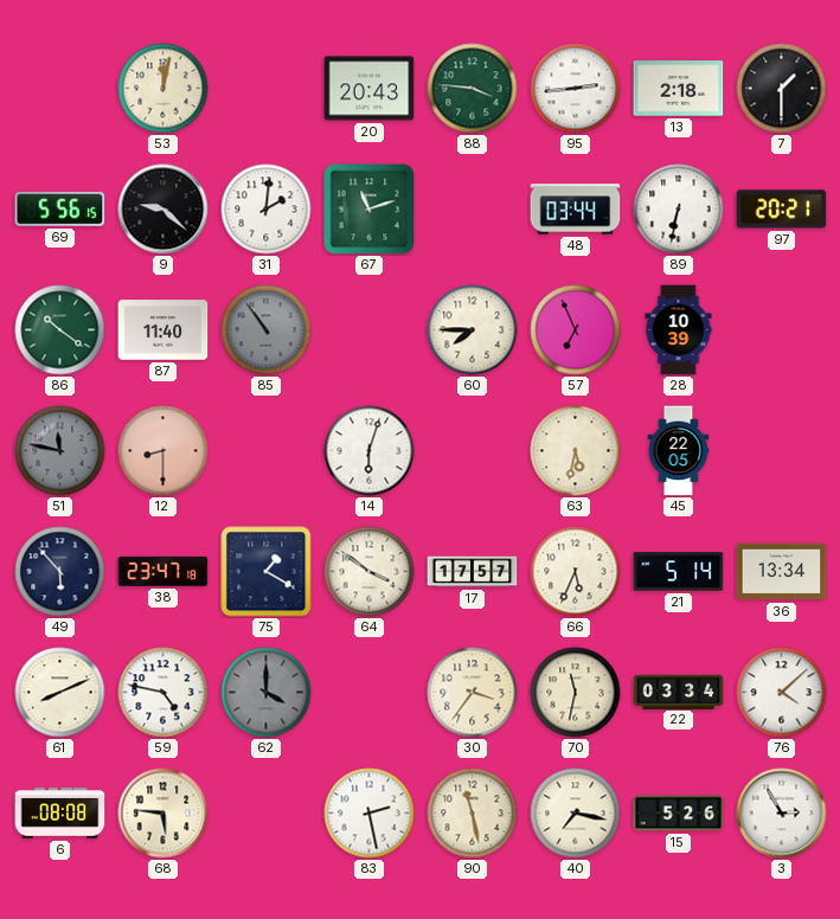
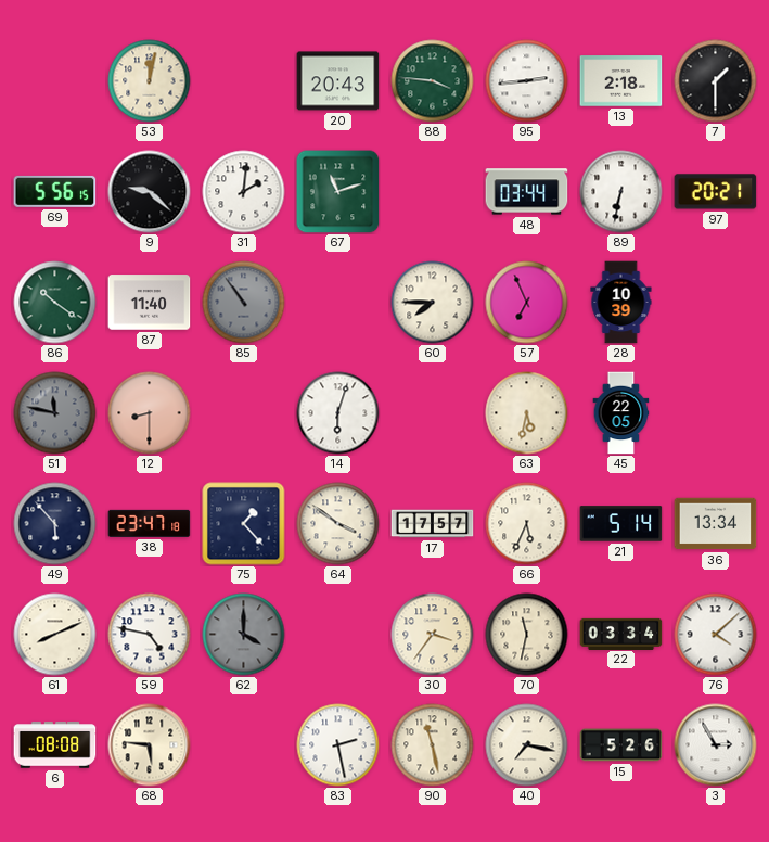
75: 1:20 -> 1:23
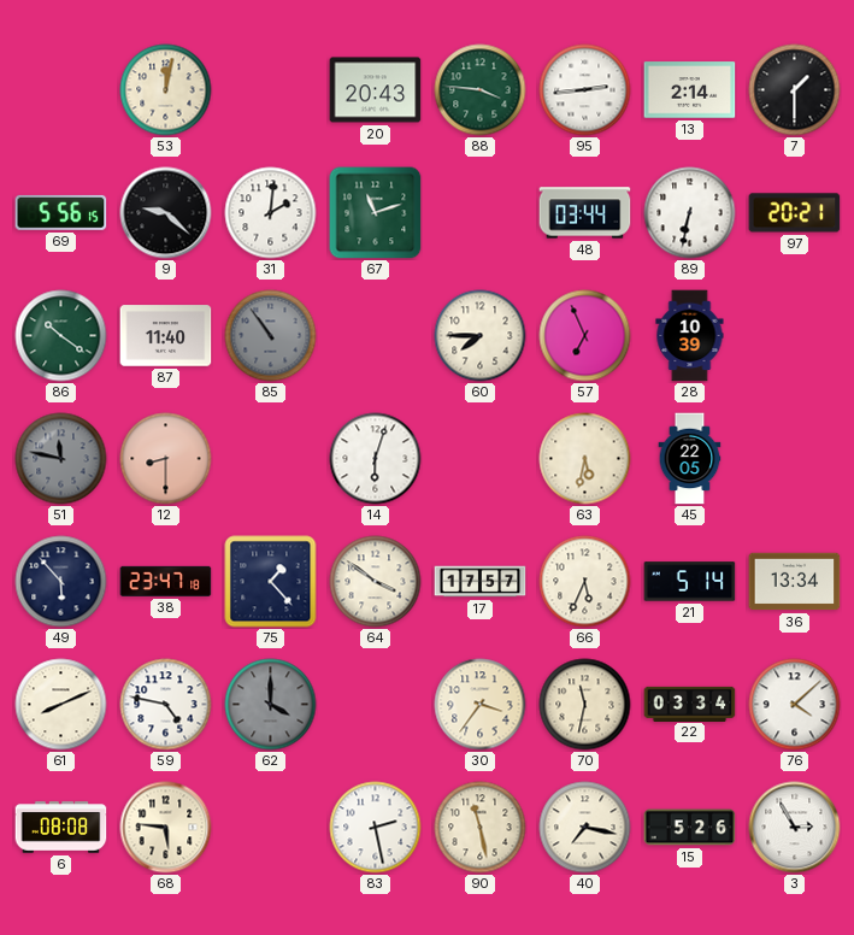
13: 2:18 -> 2:14
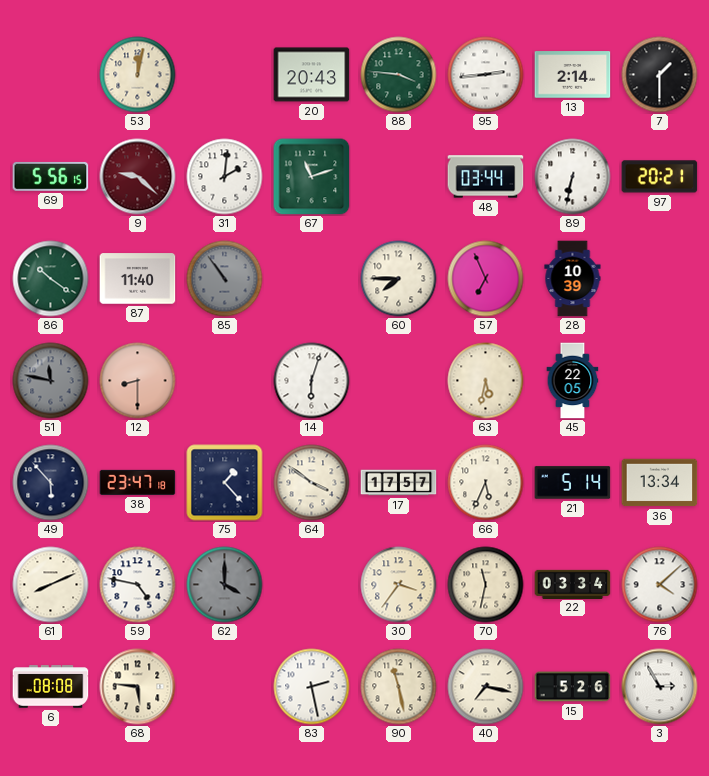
9 dial: black -> burgundy
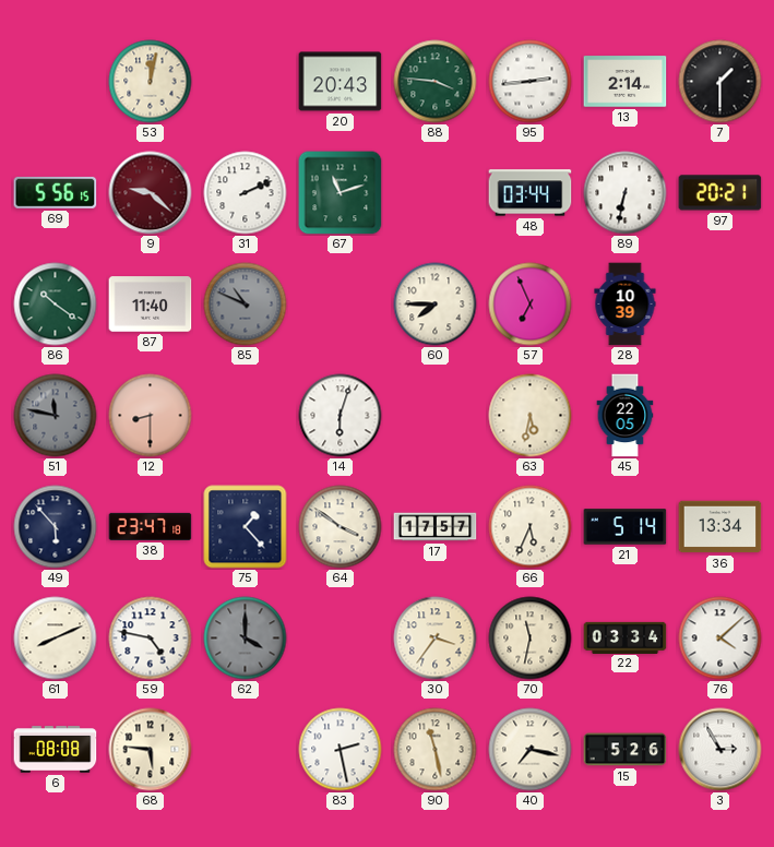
31: 2:01 -> 2:11
85: 10:54 -> 10:49
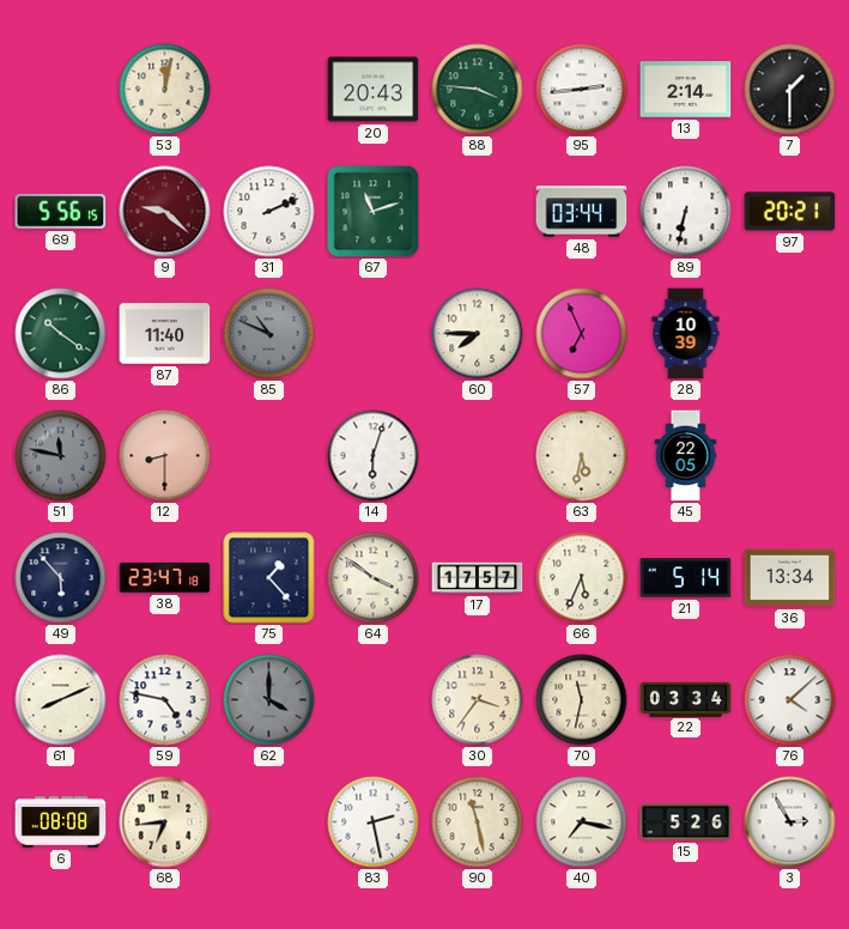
68: 5:46 -> 6:44
